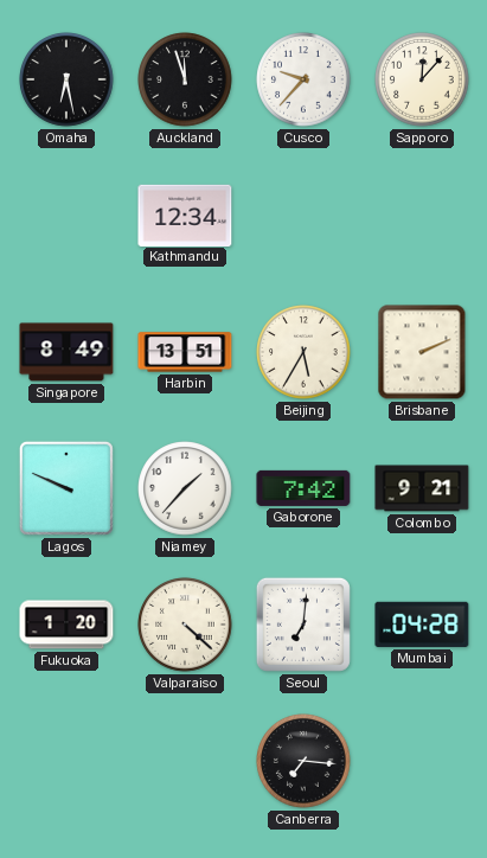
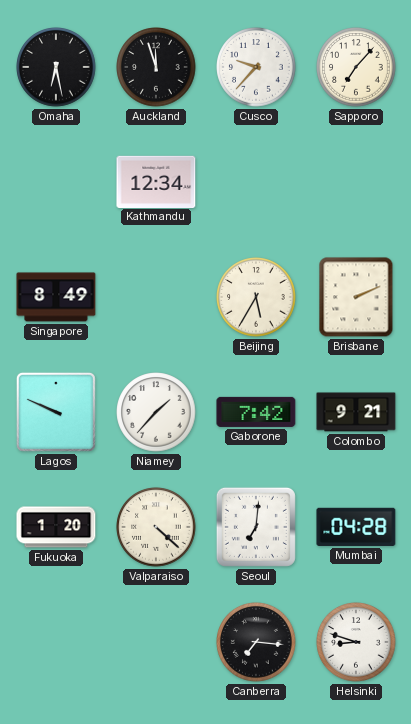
Sapporo: 12:07 -> 7:07
Harbin: 13:51 -> none
Helsinki: none -> 8:48
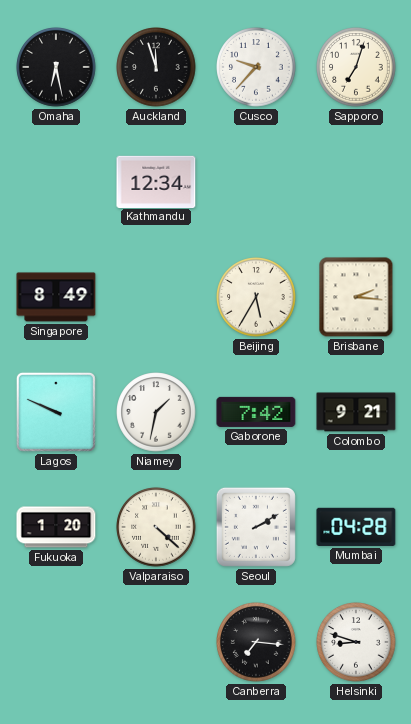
Sapporo: 7:07 -> 7:03
Brisbane: 2:11 -> 2:16
Niamey: 1:37 -> 1:32
Seoul: 7:01 -> 2:10
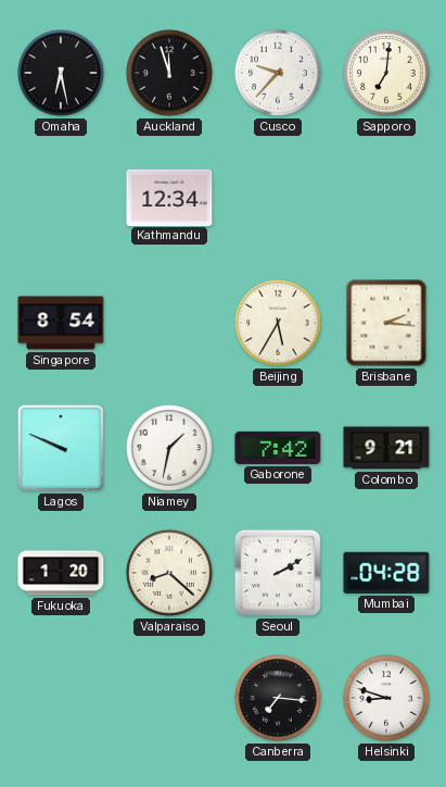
Sapporo: 7:03 -> 7:01
Singapore: 8:49 -> 8:54
Valparaiso: 4:22 -> 8:22
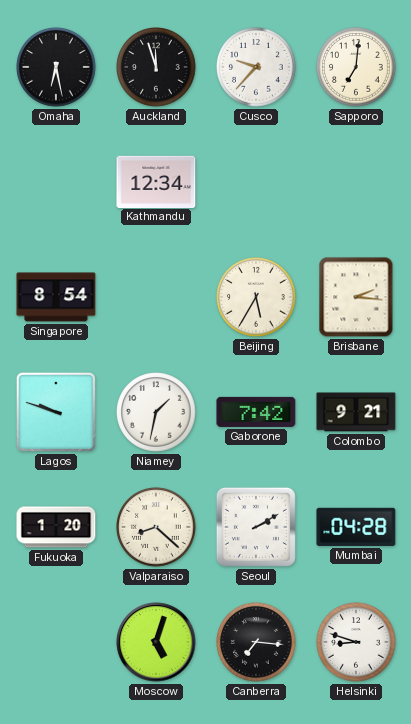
Lagos: 9:49 -> 9:48
Moscow: none -> 5:03
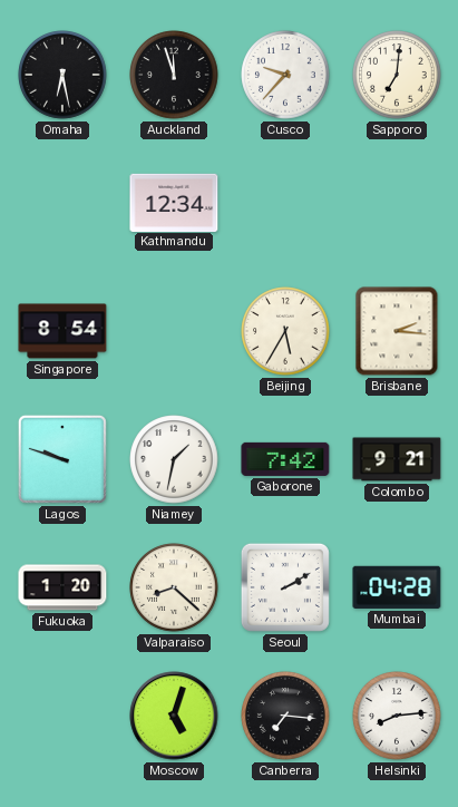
Helsinki: 8:48 -> 8:14
